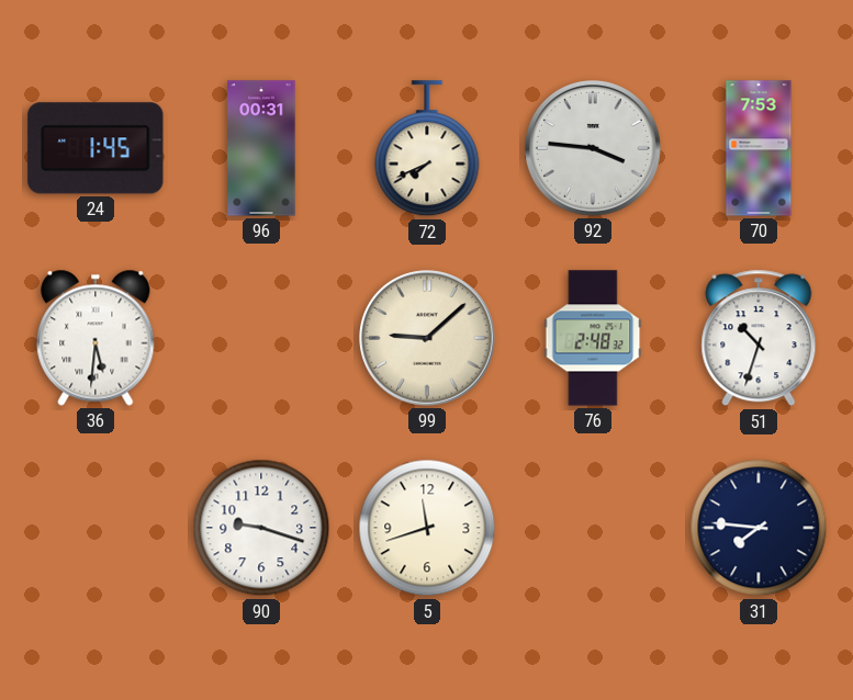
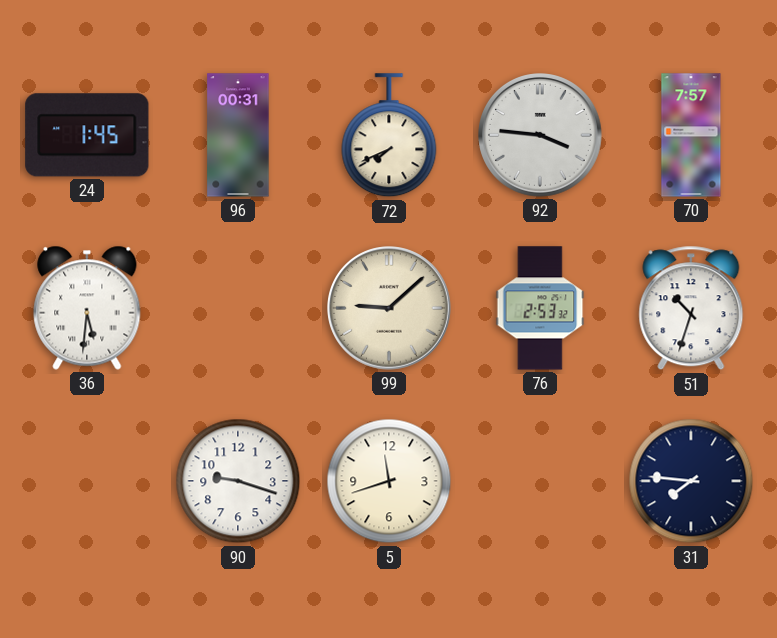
70: 7:53 -> 7:57
76: 2:48 -> 2:53
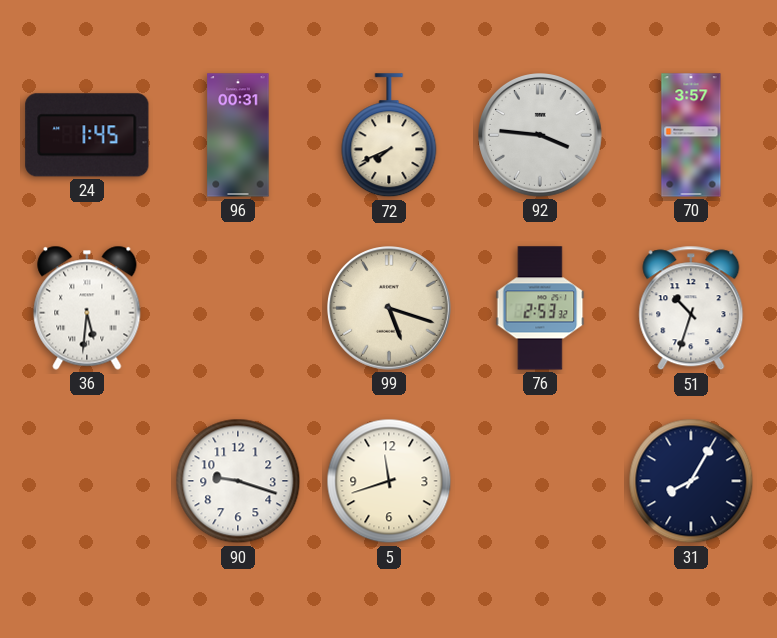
70: 7:57 -> 3:57
99: 9:08 -> 5:18
31: 7:46 -> 8:05
